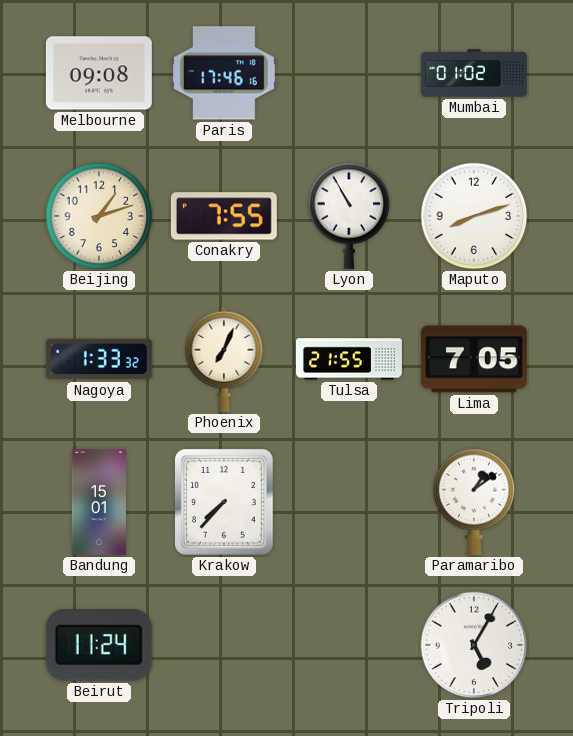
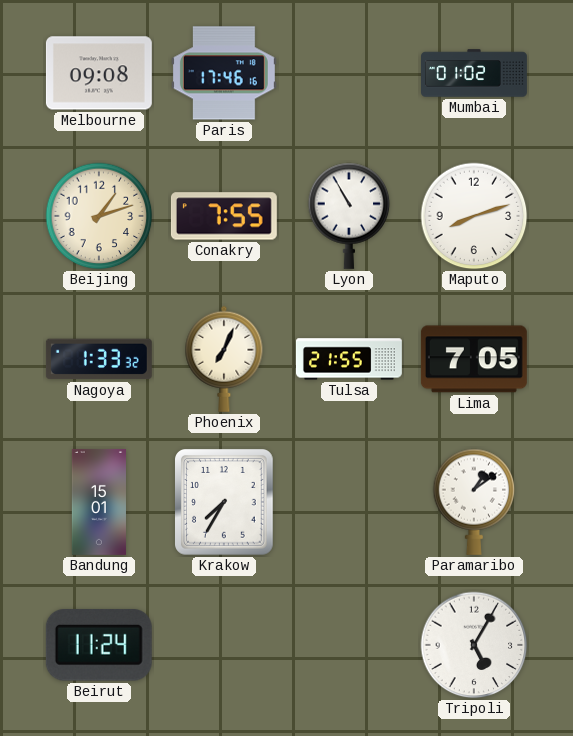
Krakow: 7:37 -> 7:35
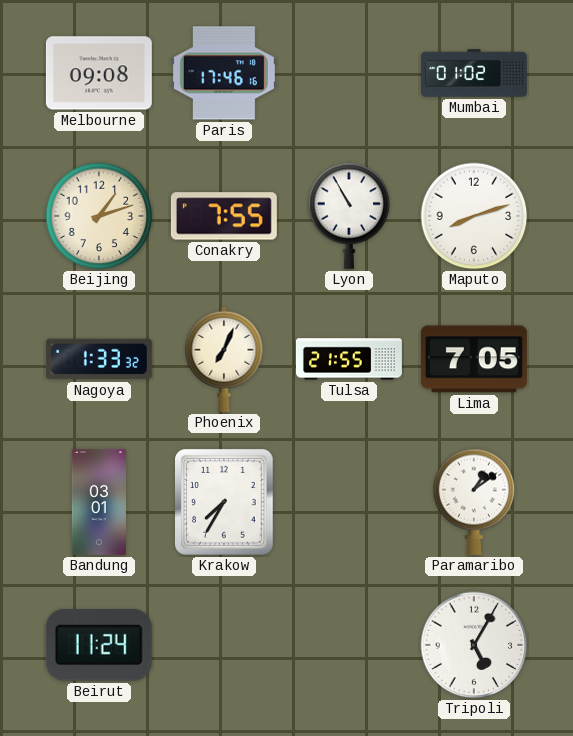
Bandung: 15:01 -> 03:01
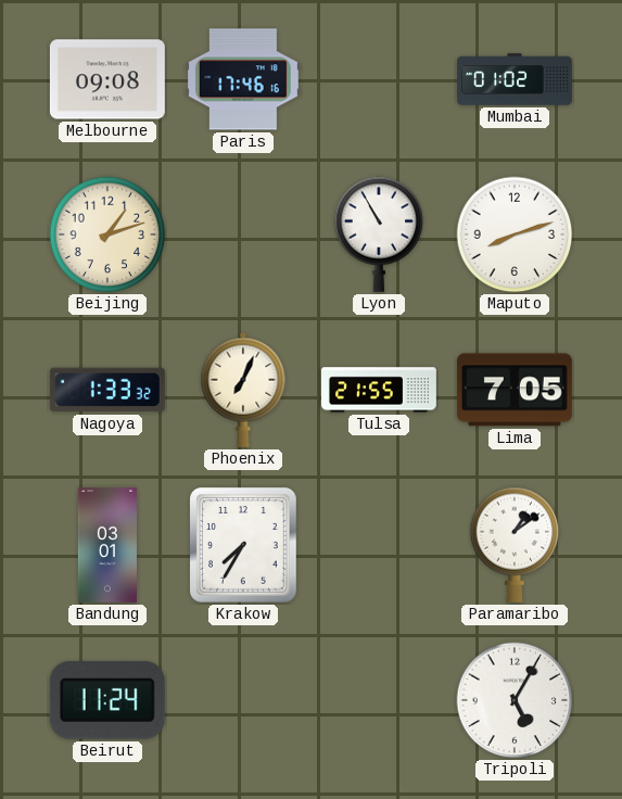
Conakry: 7:55 -> none
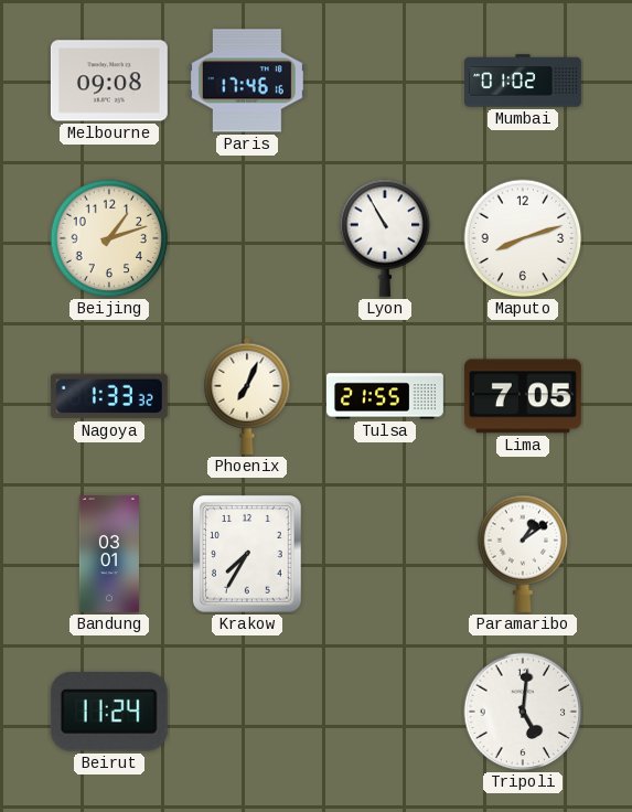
Tripoli: 5:05 -> 5:01
